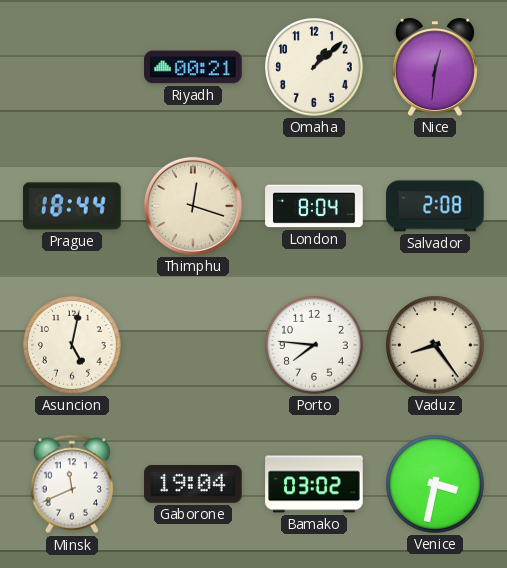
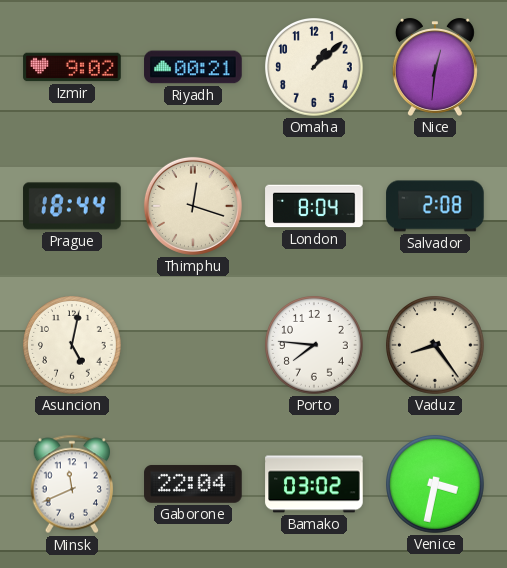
Izmir: none -> 9:02
Gaborone: 19:04 -> 22:04
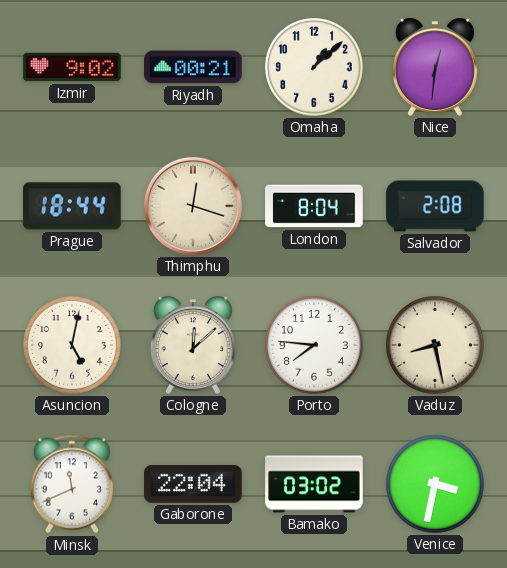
Cologne: none -> 12:08
Vaduz: 8:24 -> 8:28
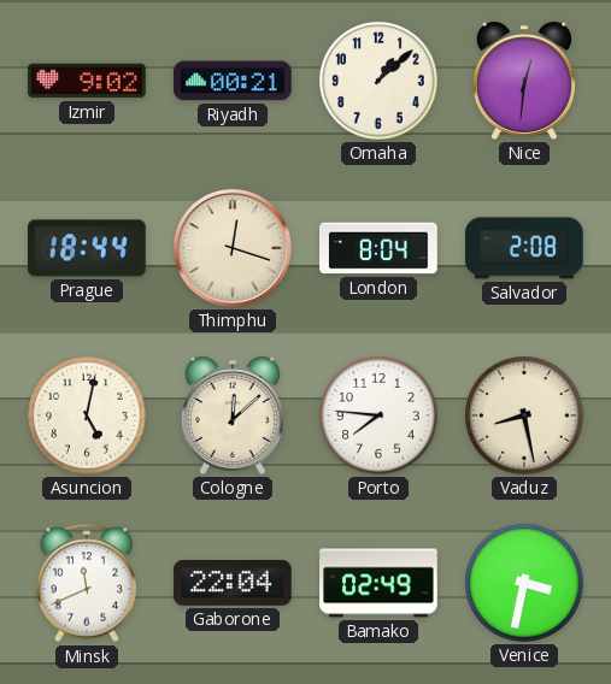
Bamako: 03:02 -> 02:49
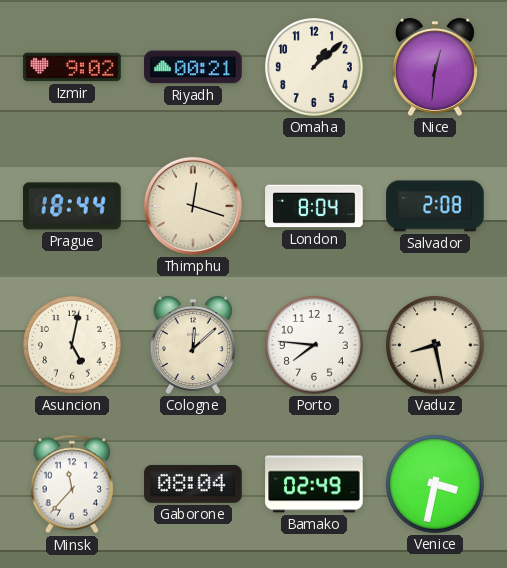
Minsk: 11:41 -> 11:37
Gaborone: 22:04 -> 08:04
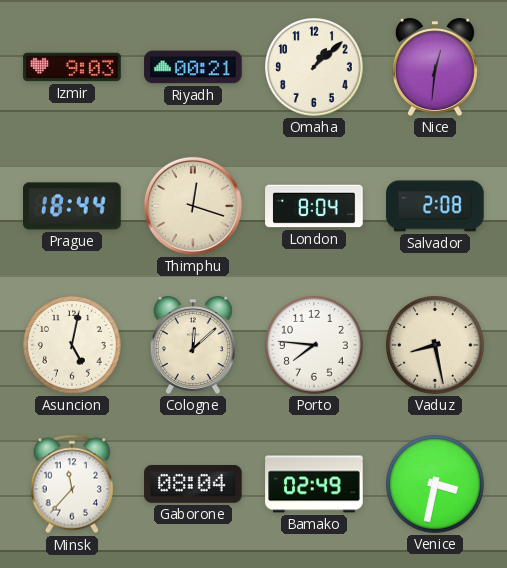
Izmir: 9:02 -> 9:03
